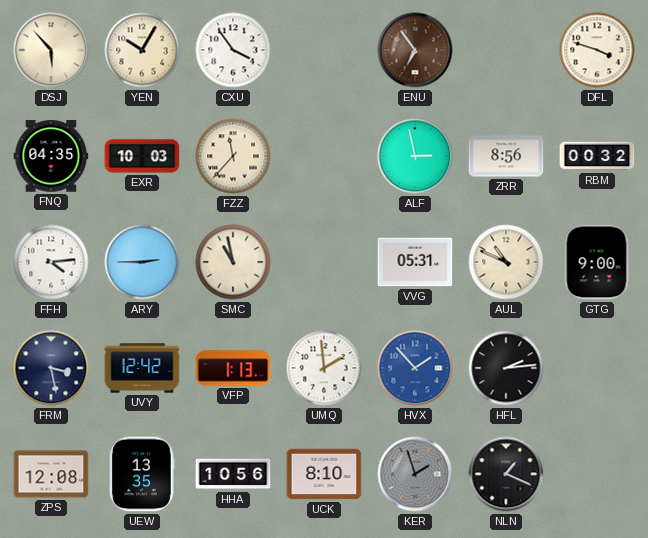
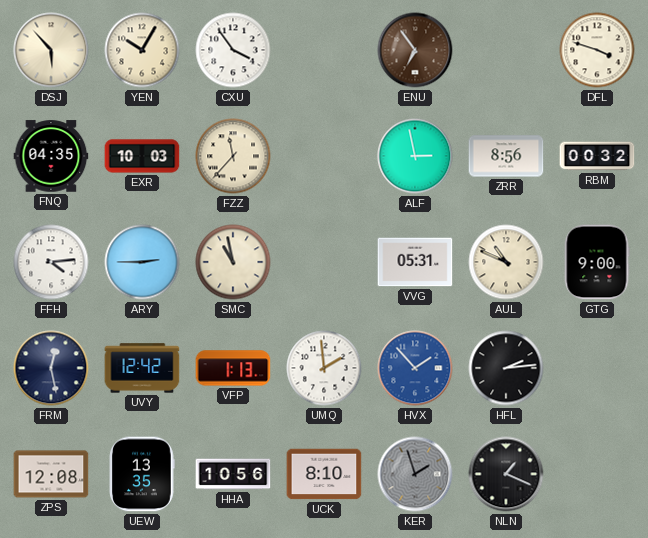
FRM: 3:28 -> 12:28
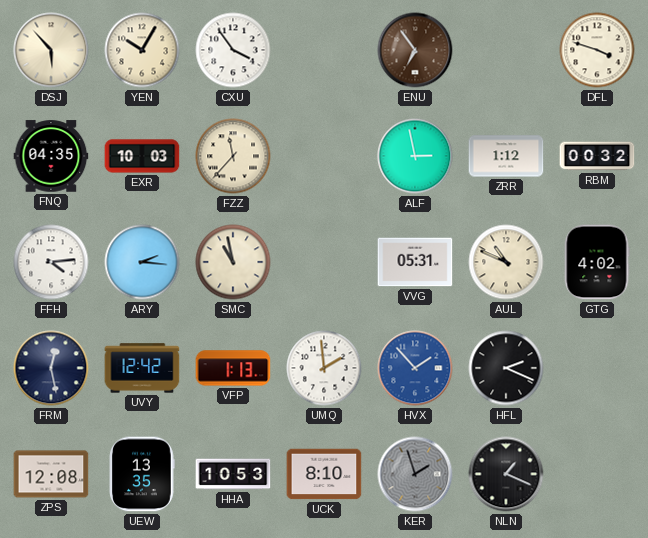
ZRR: 8:56 -> 1:12
ARY: 2:45 -> 2:16
GTG: 9:00 -> 4:02
HFL: 2:14 -> 2:19
HHA: 10:56 -> 10:53
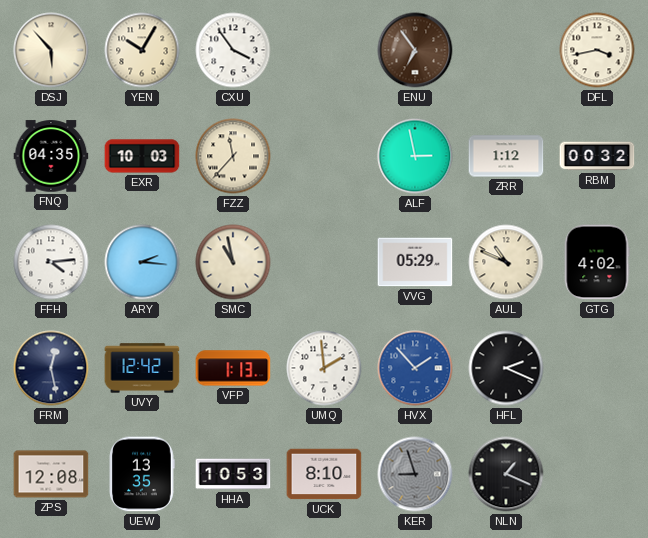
DFL: 3:48 -> 3:43
VVG: 05:31 -> 05:29
KER: 1:57 -> 8:57
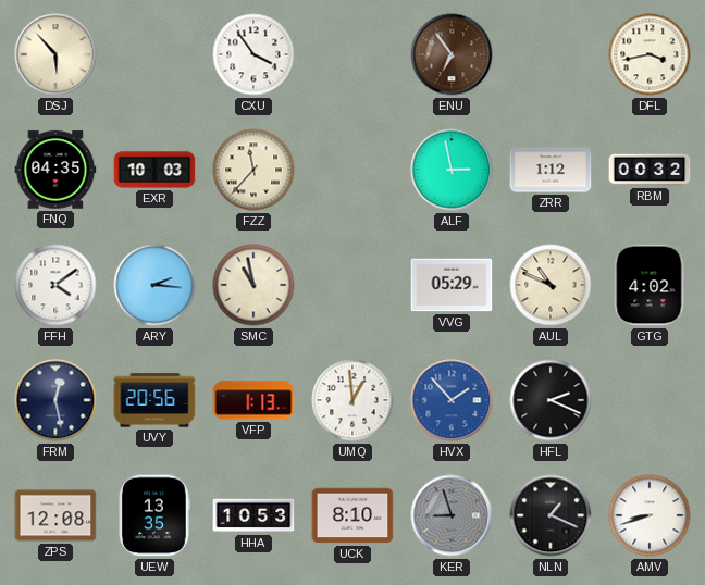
YEN: 10:05 -> none
FFH: 4:14 -> 4:09
UVY: 12:42 -> 20:56
UMQ: 1:59 -> 12:59
AMV: none -> 8:42
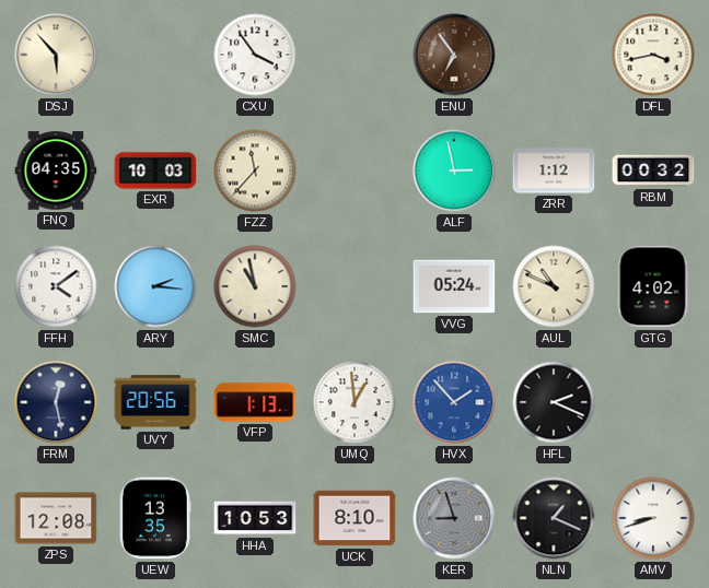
VVG: 05:29 -> 05:24
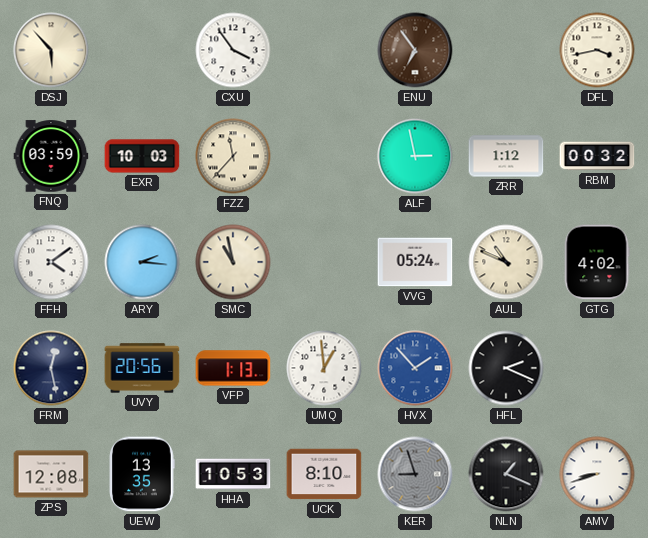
FNQ: 04:35 -> 03:59
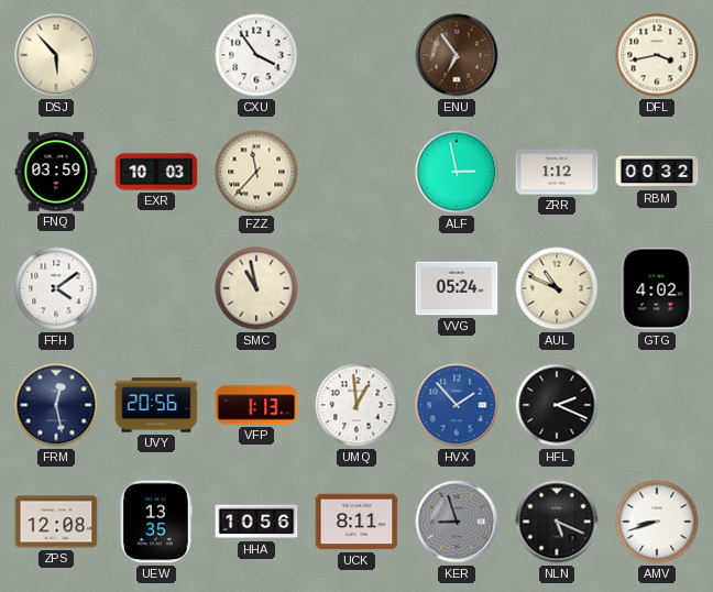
ARY: 2:16 -> none
HHA: 10:53 -> 10:56
UCK: 8:10 -> 8:11
NLN: 1:19 -> 5:19
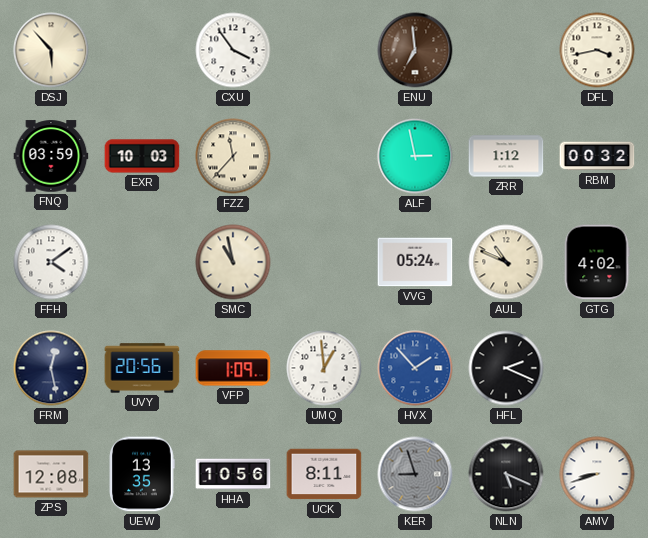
ENU: 6:54 -> 6:59
VFP: 1:13 -> 1:09
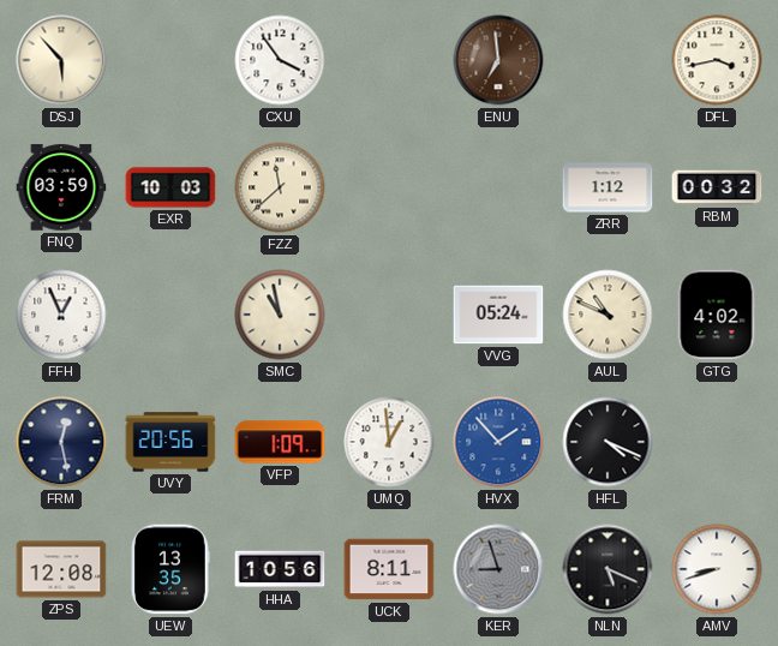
FZZ: 11:37 -> 11:38
ALF: 2:58 -> none
FFH: 4:09 -> 12:56
HFL: 2:19 -> 4:19
